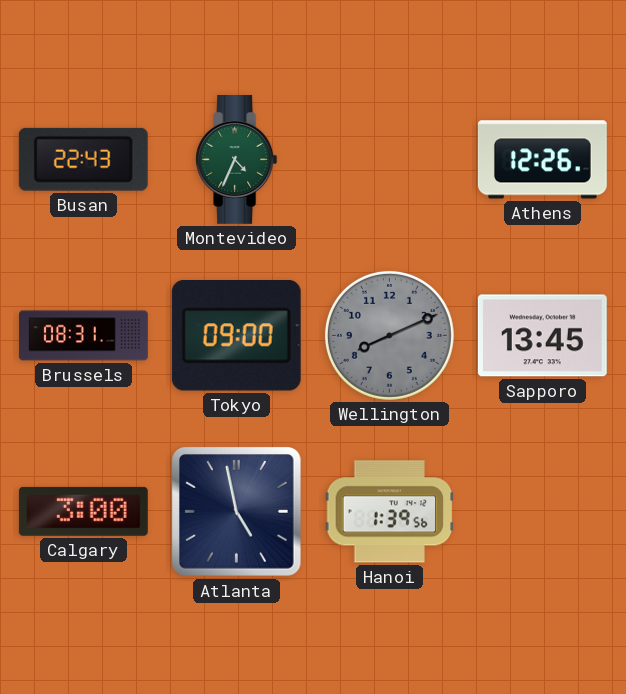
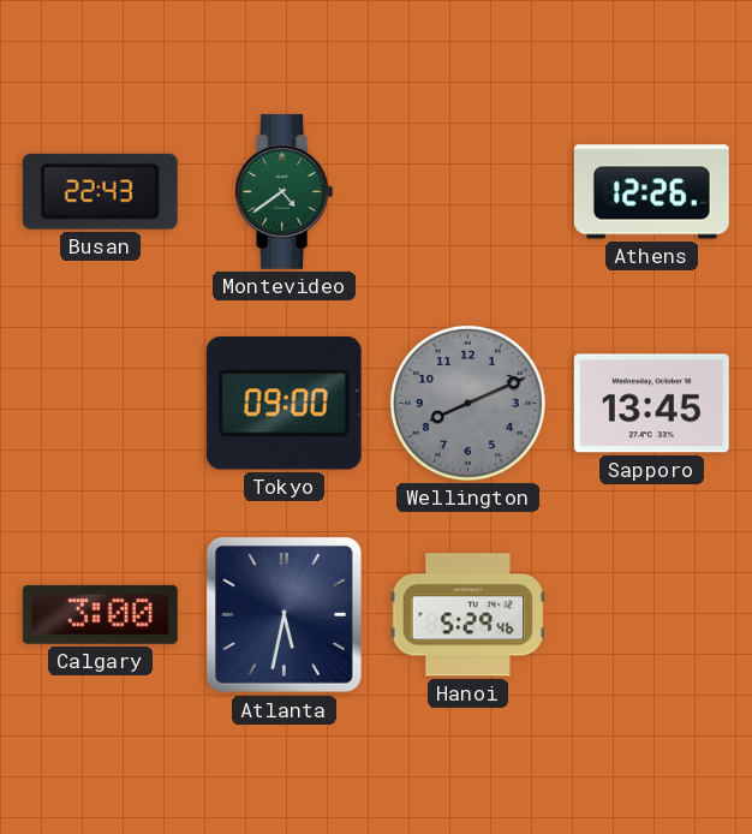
Montevideo: 4:34 -> 4:39
Brussels: 08:31 -> none
Atlanta: 4:58 -> 5:32
Hanoi: 1:39 -> 5:29
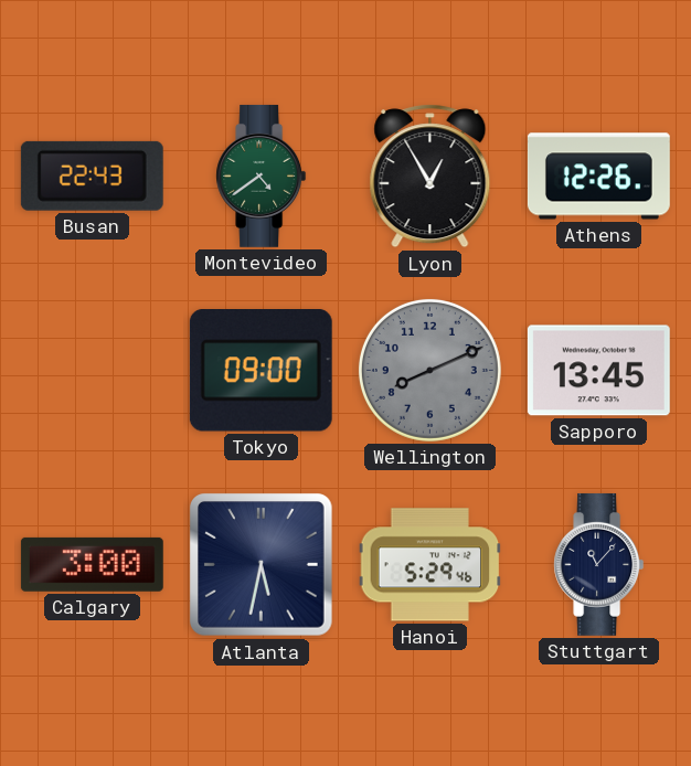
Lyon: none -> 12:55
Stuttgart: none -> 11:07
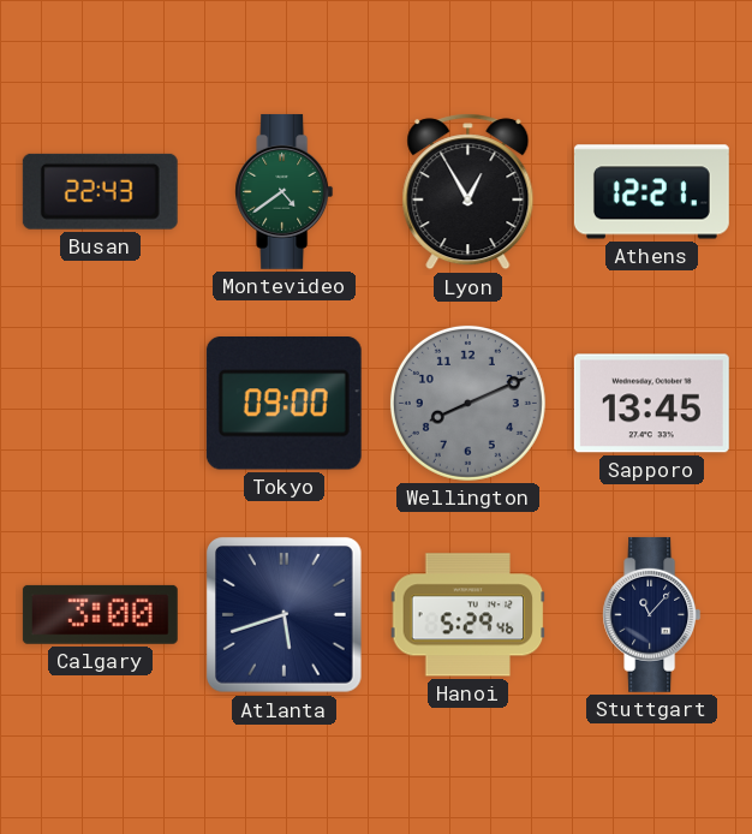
Athens: 12:26 -> 12:21
Atlanta: 5:32 -> 5:42
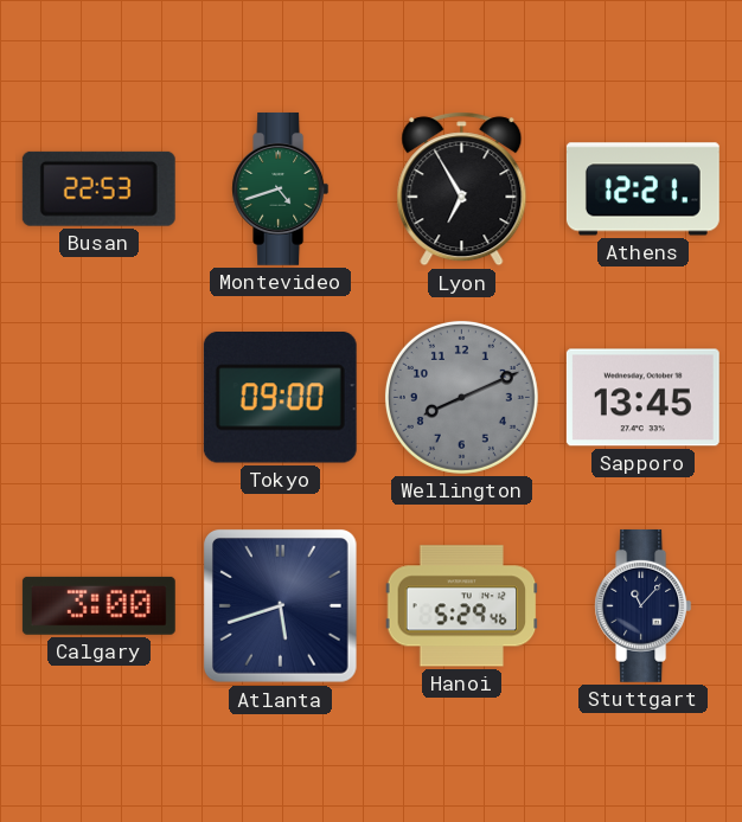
Busan: 22:43 -> 22:53
Montevideo: 4:39 -> 4:42
Lyon: 12:55 -> 6:55
